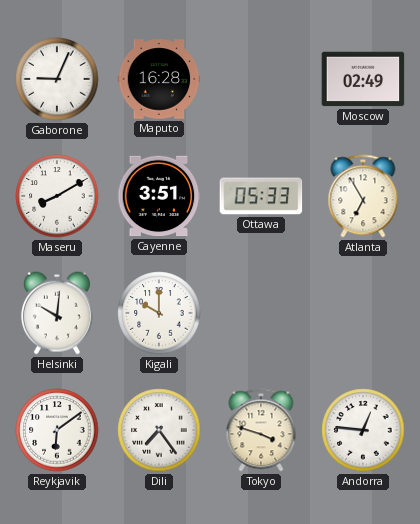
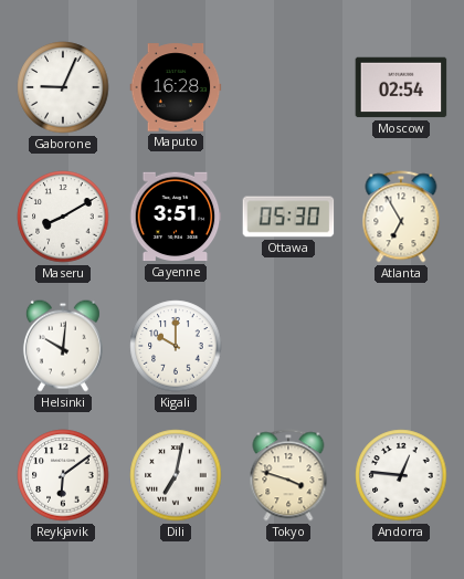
Moscow: 02:49 -> 02:54
Ottawa: 05:33 -> 05:30
Dili: 7:24 -> 7:02
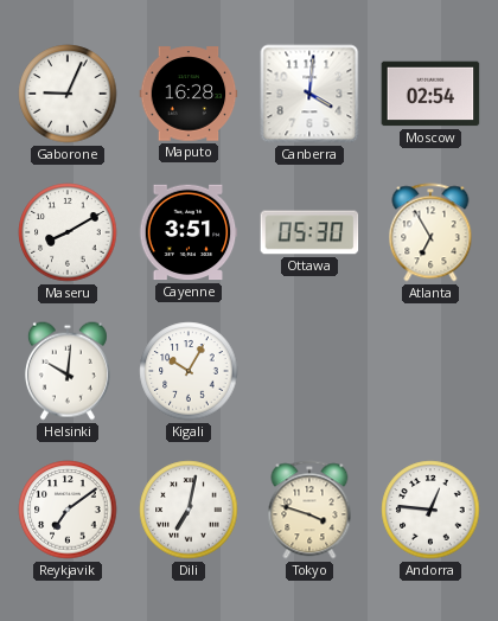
Canberra: none -> 4:01
Kigali: 10:00 -> 10:05
Reykjavik: 6:09 -> 7:09
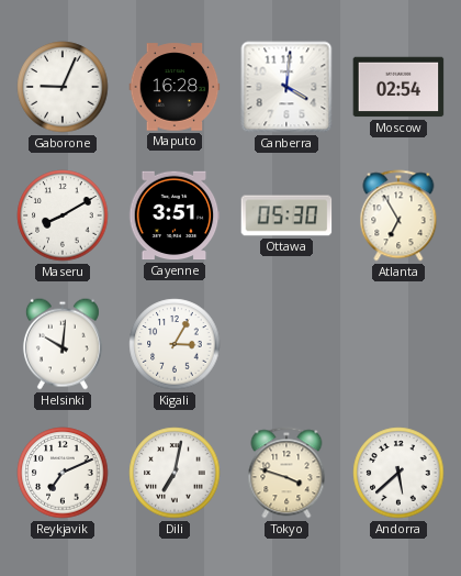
Kigali: 10:05 -> 3:05
Reykjavik: 7:09 -> 7:11
Andorra: 12:46 -> 5:38
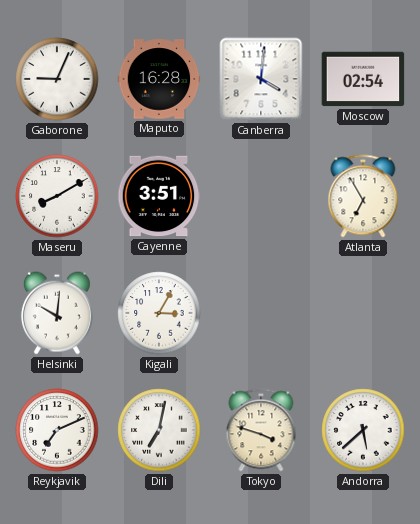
Ottawa: 05:30 -> none
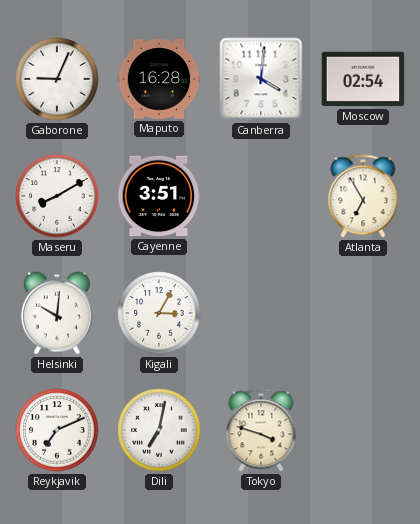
Andorra: 5:38 -> none
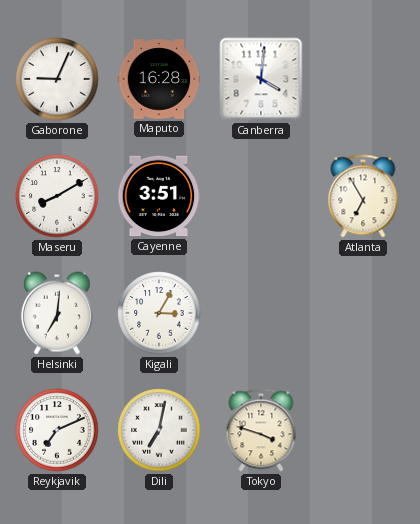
Moscow: 02:54 -> none
Helsinki: 10:01 -> 7:01
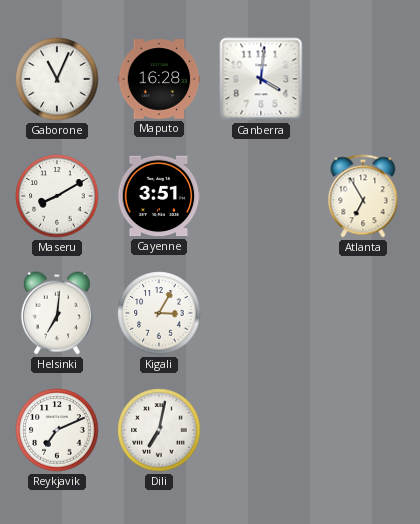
Gaborone: 9:04 -> 11:04
Tokyo: 3:48 -> none
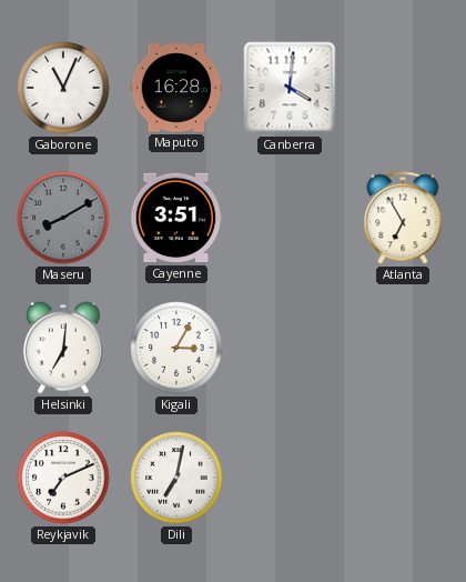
Maseru dial: white -> grey
